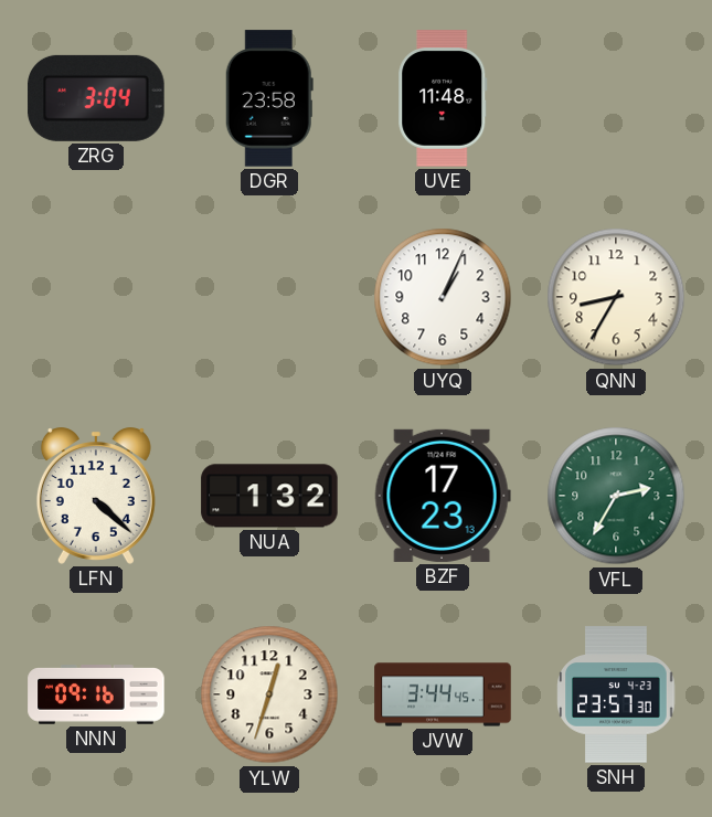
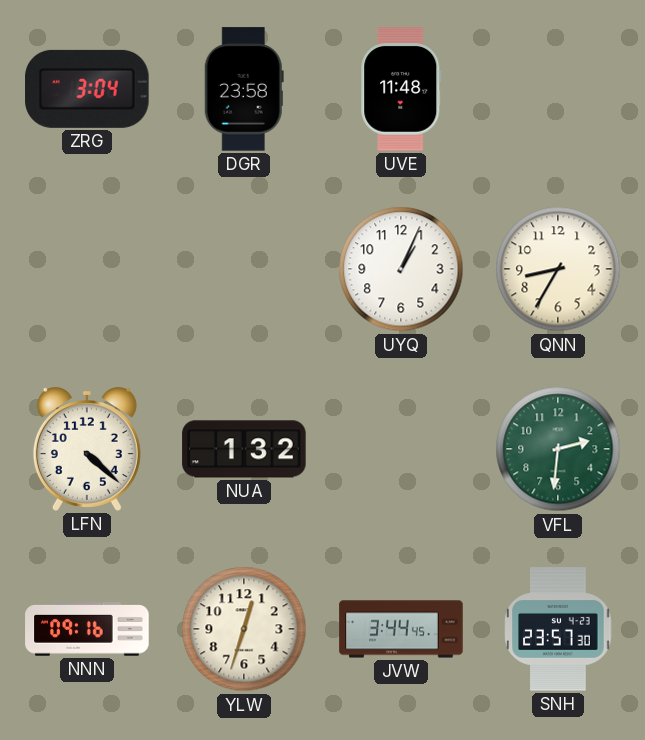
BZF: 17:23 -> none
VFL: 2:35 -> 2:31
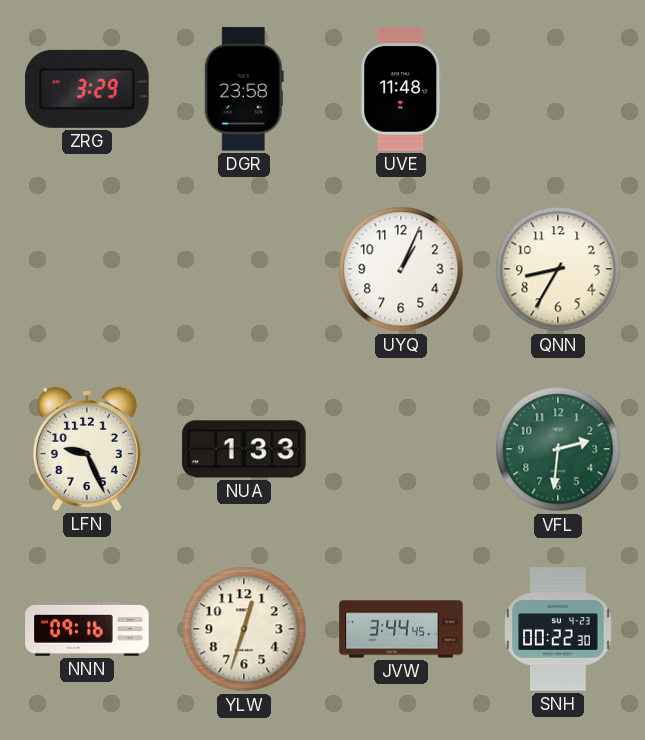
ZRG: 3:04 -> 3:29
LFN: 4:22 -> 9:26
NUA: 1:32 -> 1:33
SNH: 23:57 -> 00:22
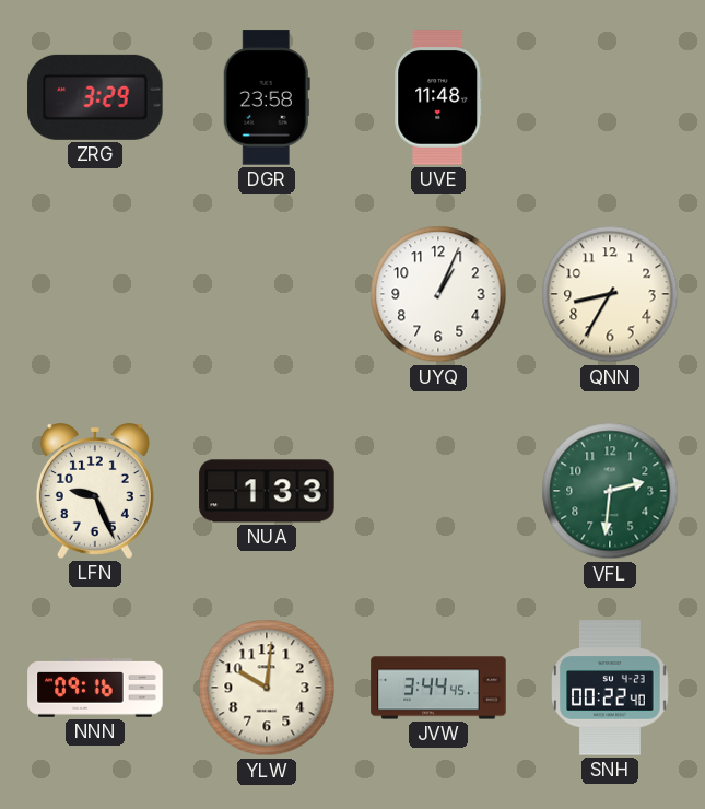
YLW: 12:33 -> 10:01
SNH: 00:22:30 -> 00:22:40
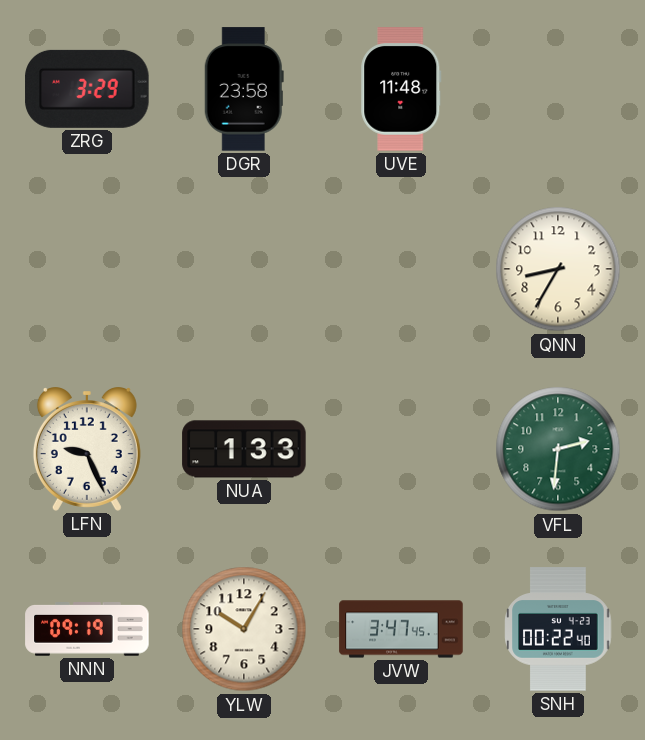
UYQ: 1:04 -> none
NNN: 09:16 -> 09:19
YLW: 10:01 -> 10:05
JVW: 3:44 -> 3:47
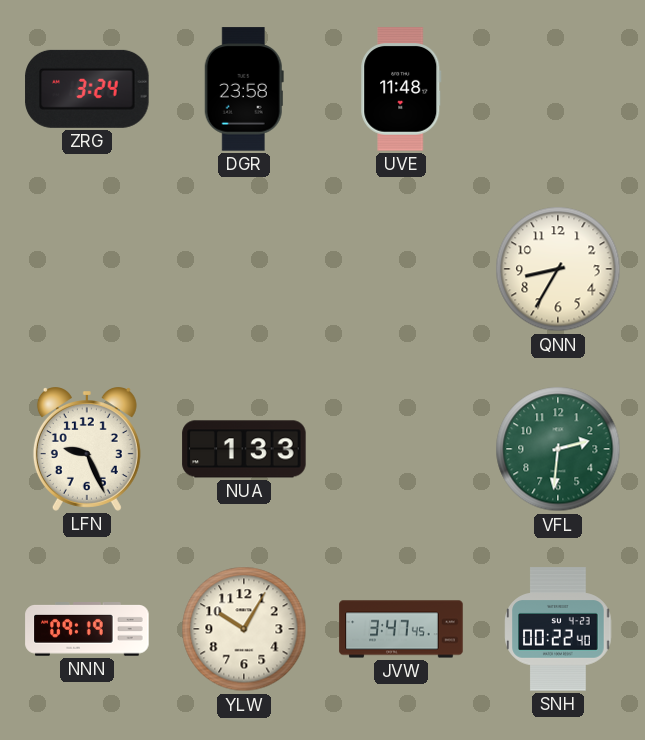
ZRG: 3:29 -> 3:24
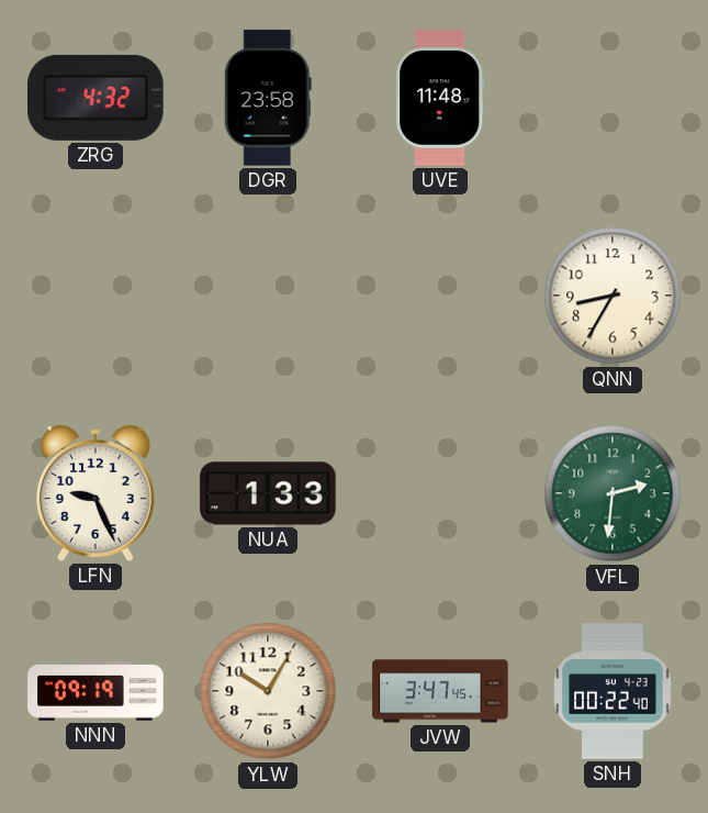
ZRG: 3:24 -> 4:32
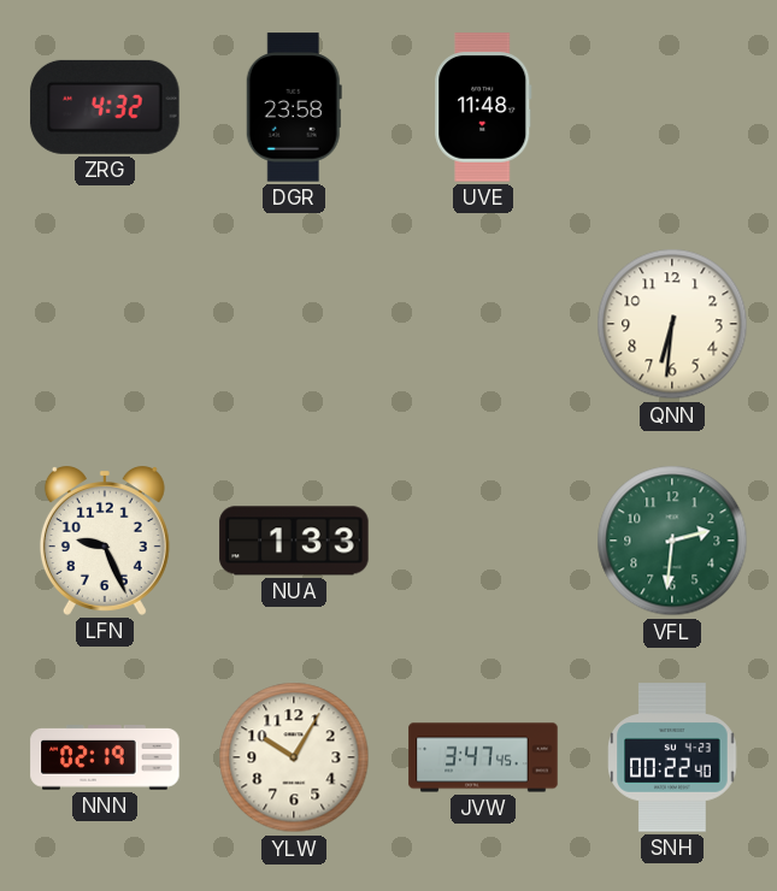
QNN: 8:35 -> 6:31
NNN: 09:19 -> 02:19
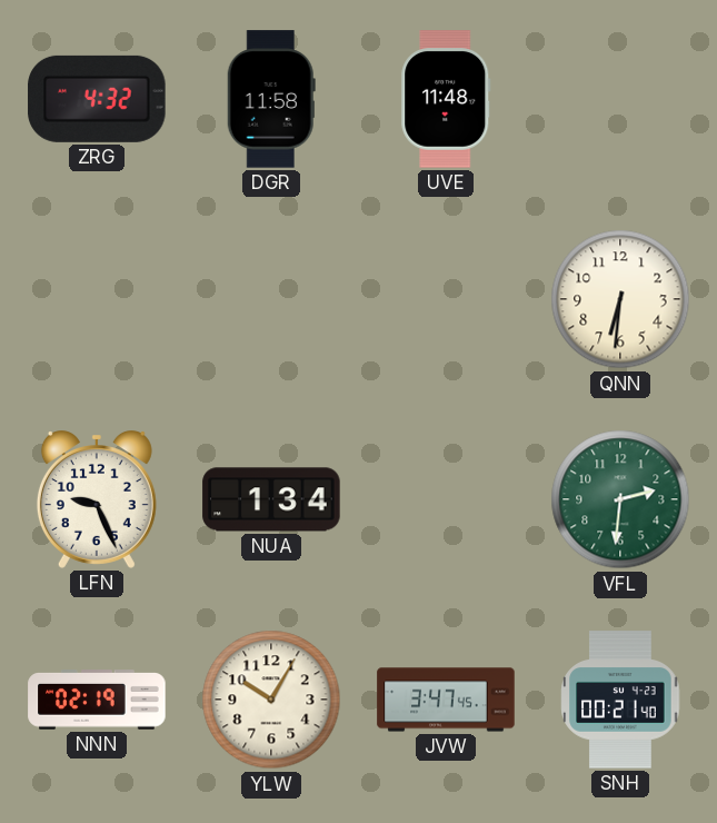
DGR: 23:58 -> 11:58
NUA: 1:33 -> 1:34
SNH: 00:22 -> 00:21
